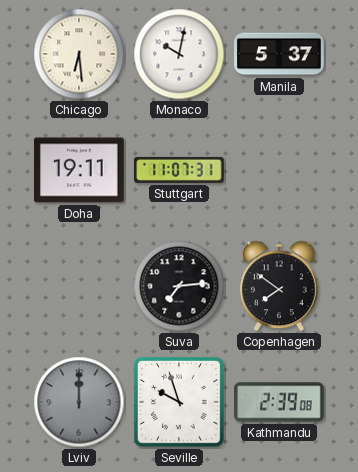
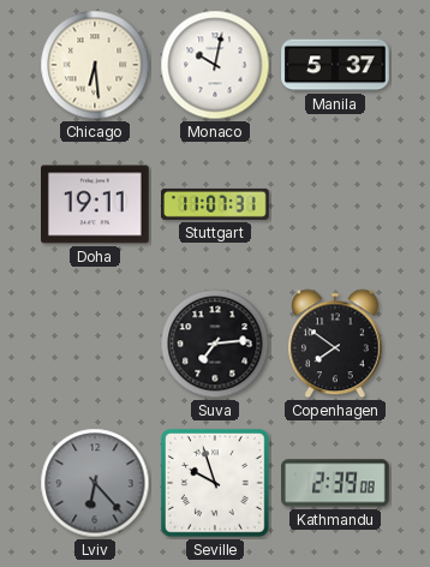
Lviv: 12:00 -> 6:23
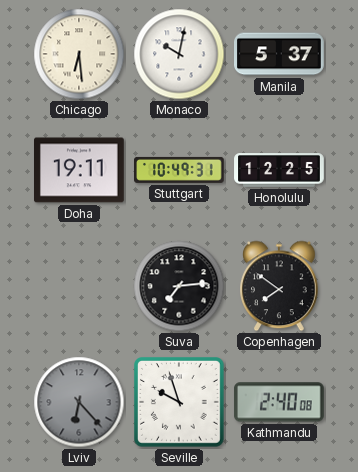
Stuttgart: 11:07 -> 10:49
Honolulu: none -> 12:25
Kathmandu: 2:39 -> 2:40
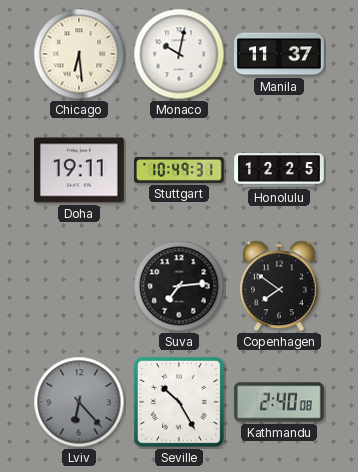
Manila: 5:37 -> 11:37
Seville: 9:57 -> 10:25
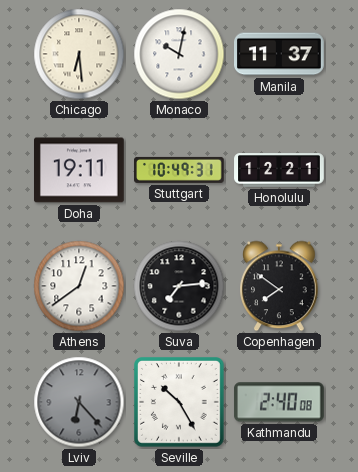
Honolulu: 12:25 -> 12:21
Athens: none -> 12:39
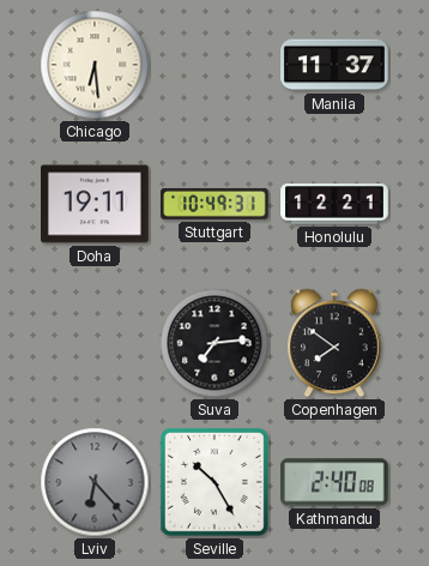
Monaco: 10:02 -> none
Athens: 12:39 -> none
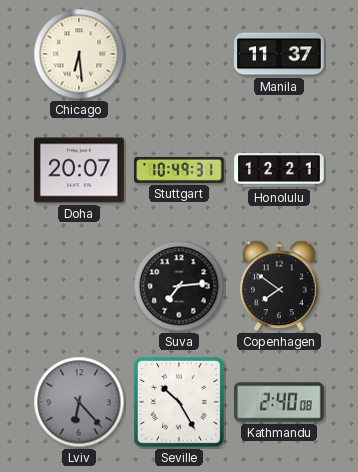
Doha: 19:11 -> 20:07
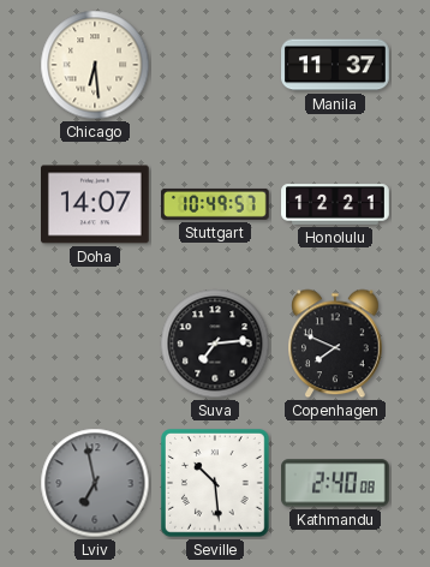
Doha: 20:07 -> 14:07
Stuttgart: 10:49:31 -> 10:49:57
Copenhagen: 7:51 -> 7:49
Lviv: 6:23 -> 6:58
Seville: 10:25 -> 10:29
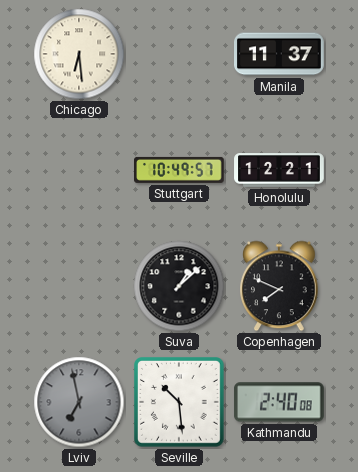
Doha: 14:07 -> none
Suva: 7:14 -> 1:08
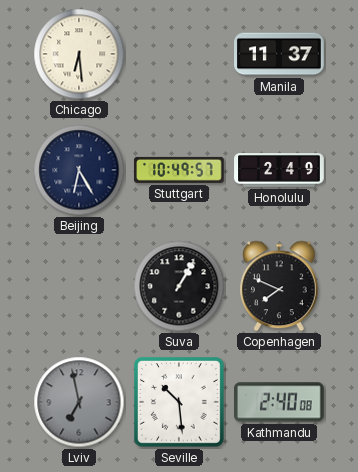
Beijing: none -> 6:25
Honolulu: 12:21 -> 2:49
Suva: 1:08 -> 1:05
